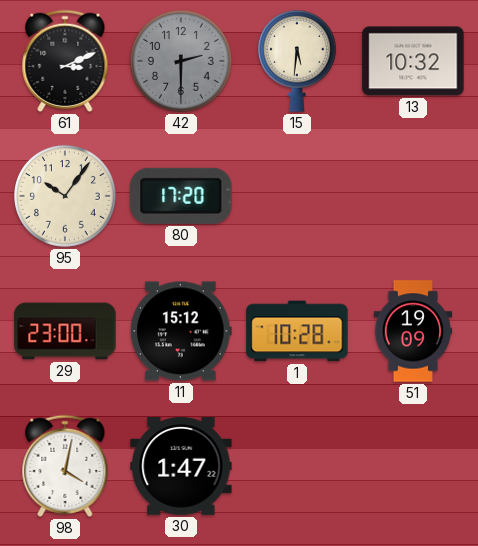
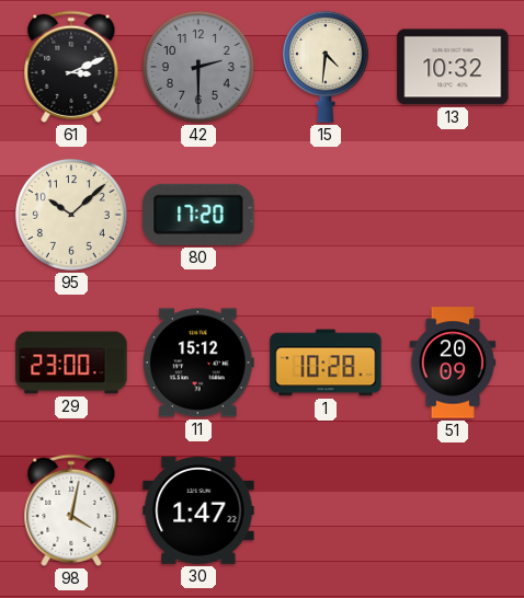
15: 5:31 -> 4:31
95: 10:06 -> 10:08
51: 19:09 -> 20:09
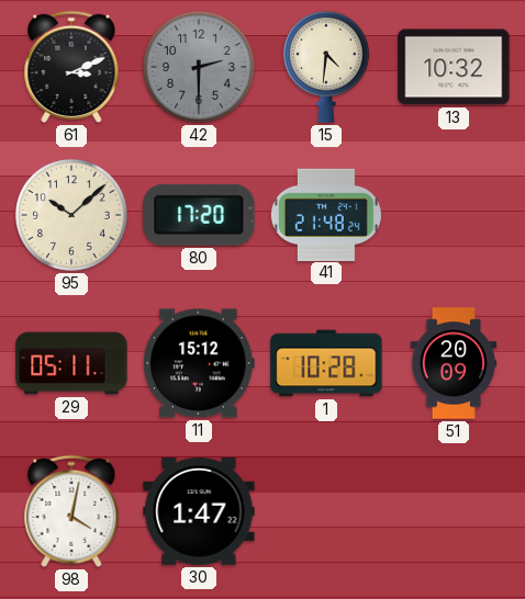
41: none -> 21:48
29: 23:00 -> 05:11
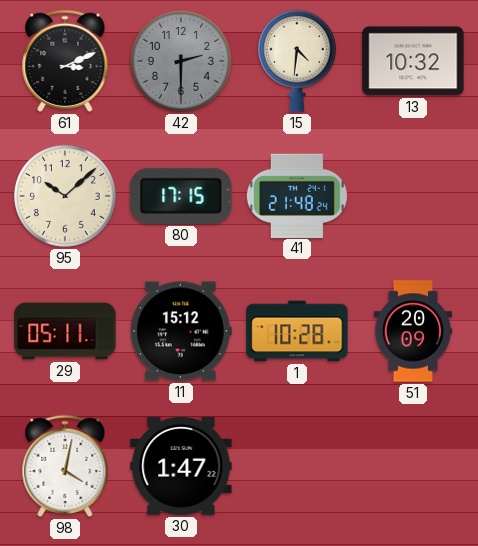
80: 17:20 -> 17:15
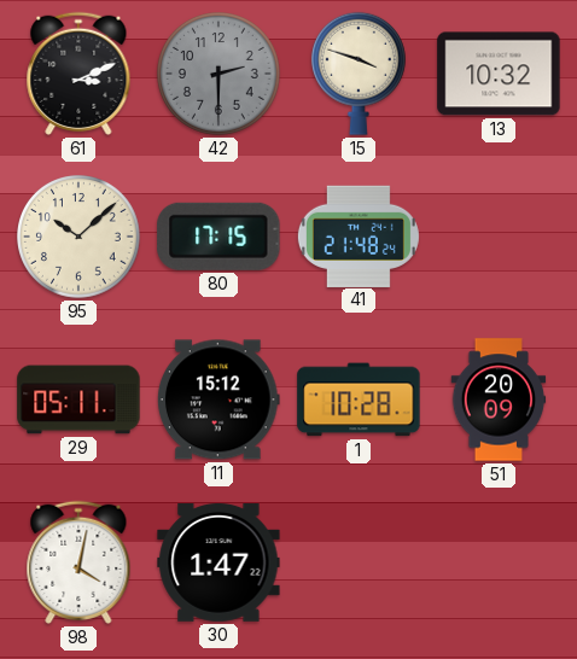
15: 4:31 -> 3:48
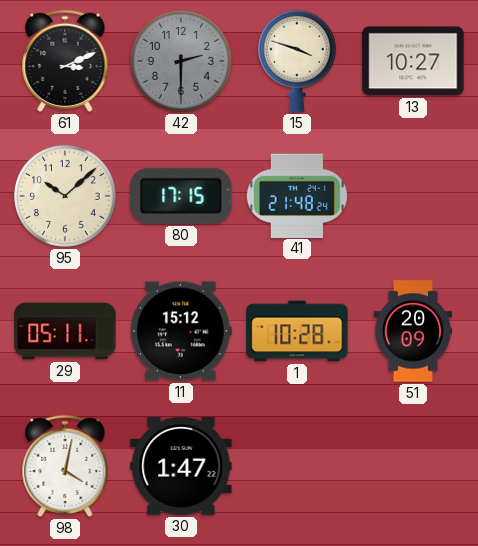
13: 10:32 -> 10:27
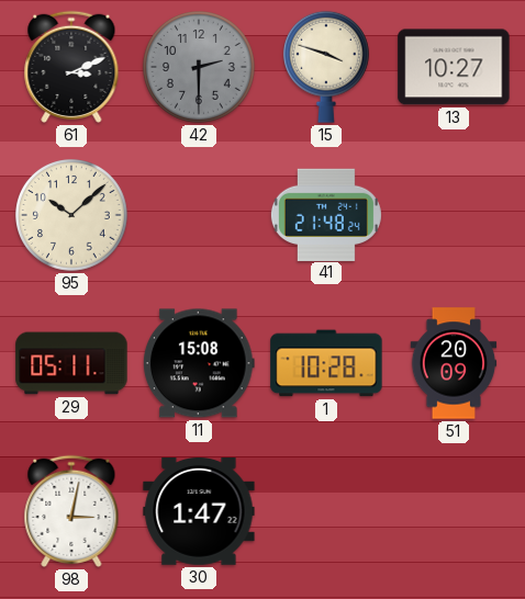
80: 17:15 -> none
11: 15:12 -> 15:08
98: 4:02 -> 3:02
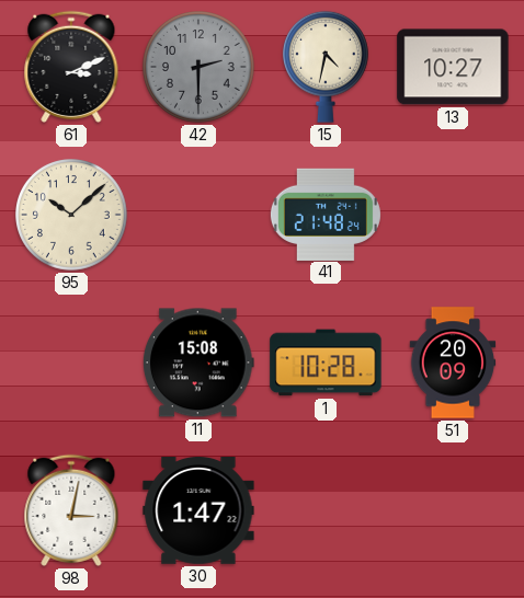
15: 3:48 -> 4:32
29: 05:11 -> none
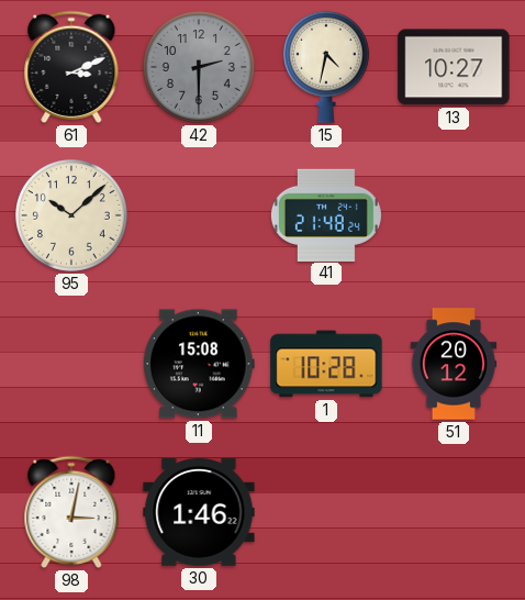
51: 20:09 -> 20:12
30: 1:47 -> 1:46
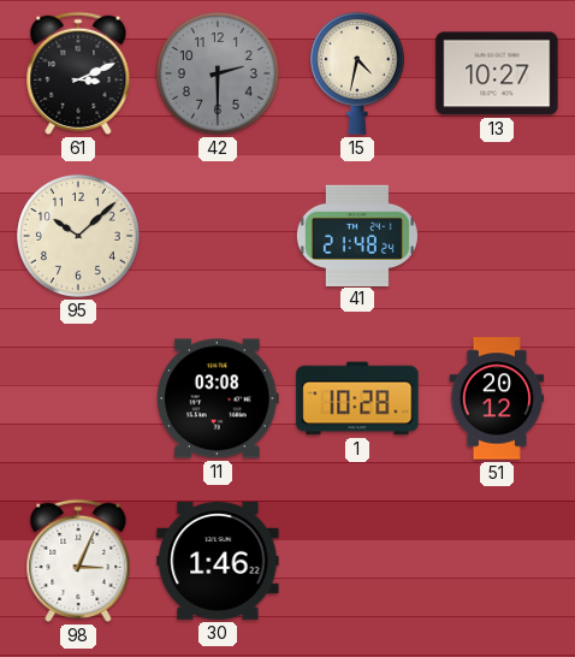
11: 15:08 -> 03:08
98: 3:02 -> 3:04
